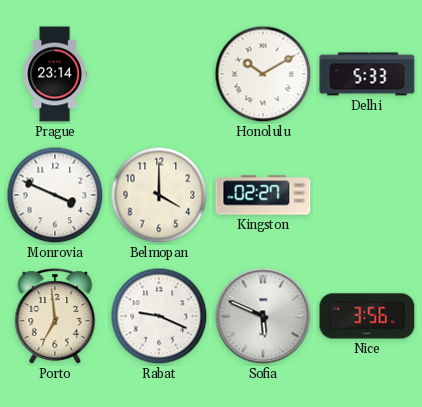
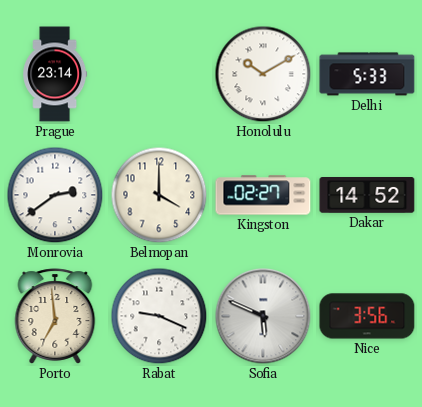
Monrovia: 3:49 -> 2:39
Dakar: none -> 14:52
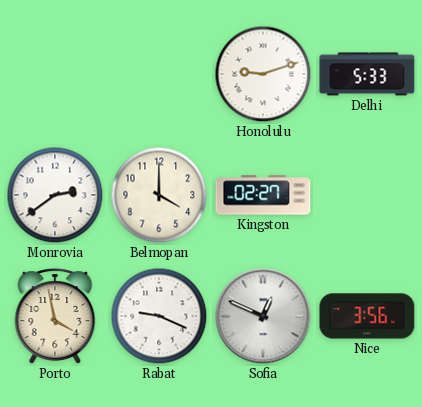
Prague: 23:14 -> none
Honolulu: 10:10 -> 9:12
Dakar: 14:52 -> none
Porto: 6:59 -> 3:58
Sofia: 5:49 -> 12:49
